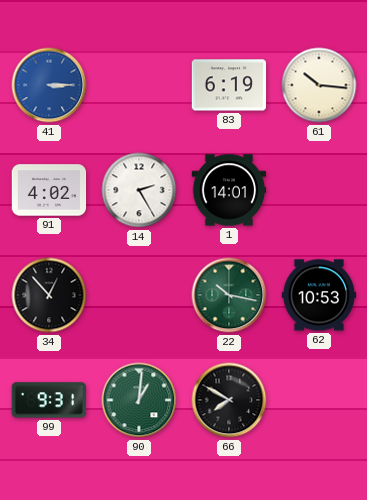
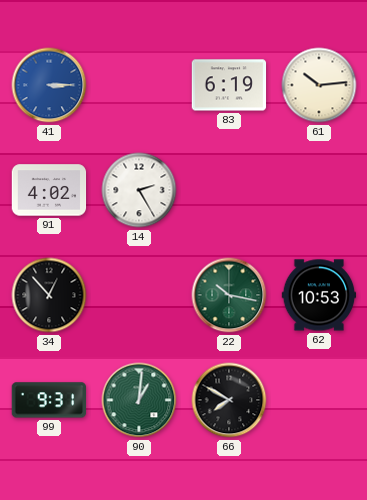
61: 10:16 -> 10:14
1: 14:01 -> none
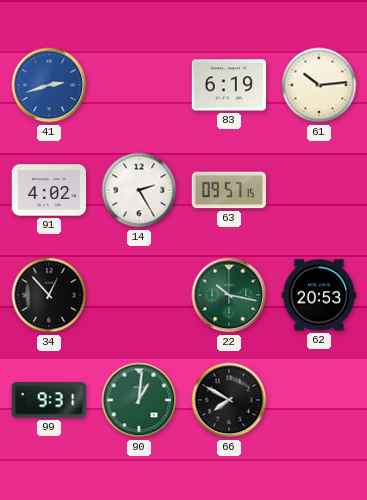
41: 3:15 -> 2:42
63: none -> 09:57
62: 10:53 -> 20:53
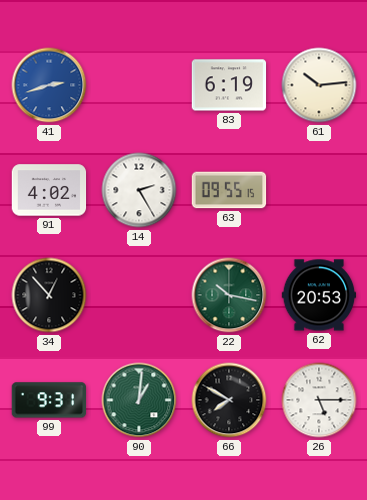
63: 09:57 -> 09:55
26: none -> 5:15
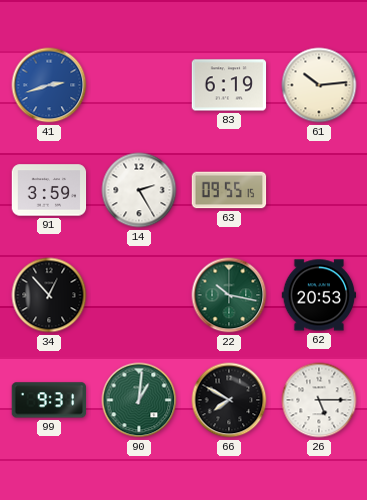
91: 4:02 -> 3:59
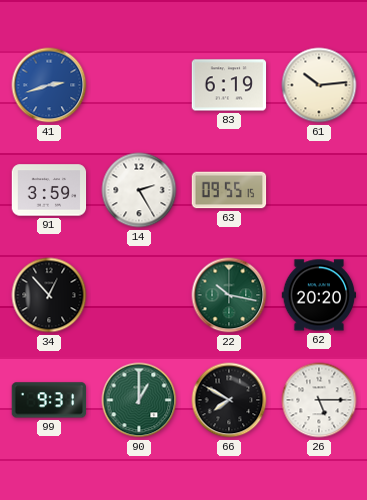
62: 20:53 -> 20:20
90: 1:01 -> 1:00
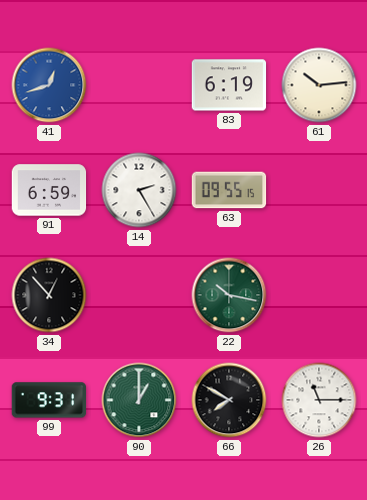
41: 2:42 -> 12:42
91: 3:59 -> 6:59
62: 20:20 -> none
26: 5:15 -> 11:15
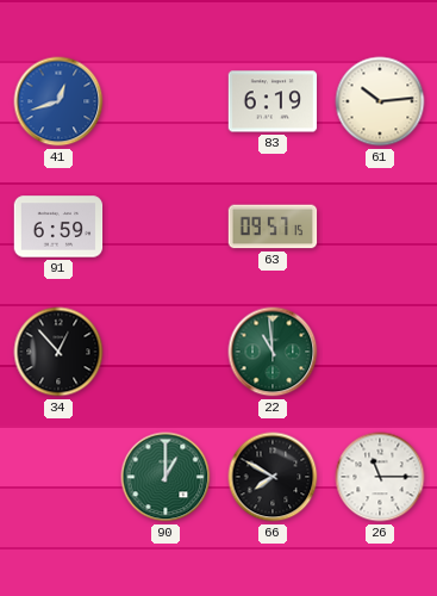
14: 2:25 -> none
63: 09:55 -> 09:57
22: 10:17 -> 10:59
99: 9:31 -> none
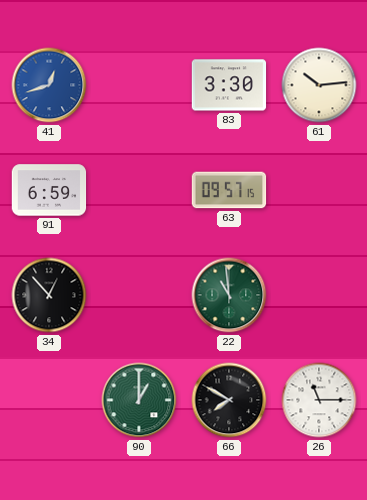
83: 6:19 -> 3:30
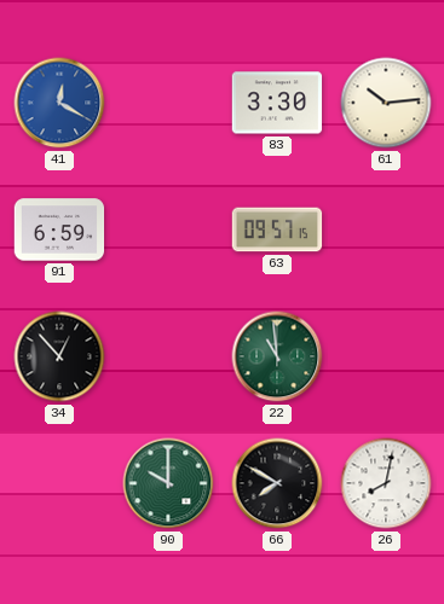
41: 12:42 -> 12:20
90: 1:00 -> 10:00
26: 11:15 -> 8:02
